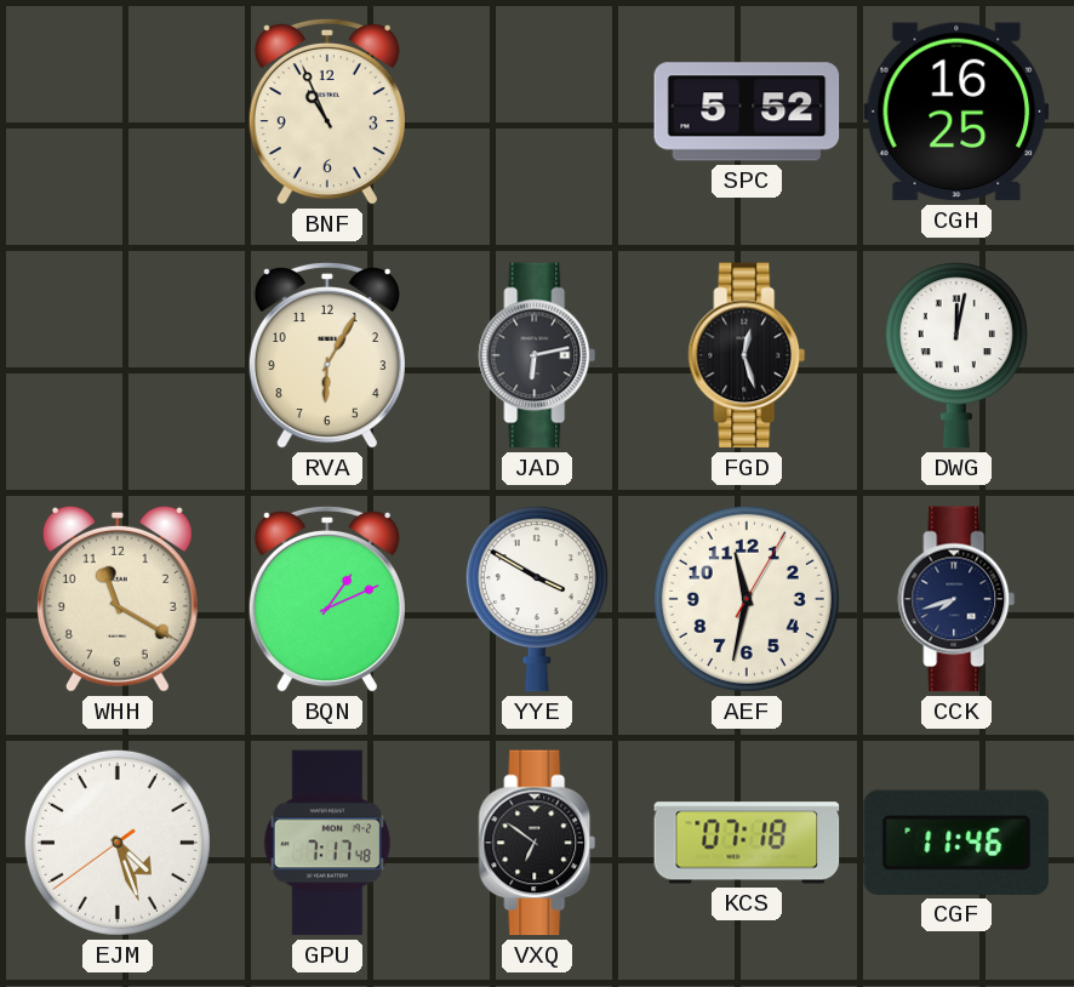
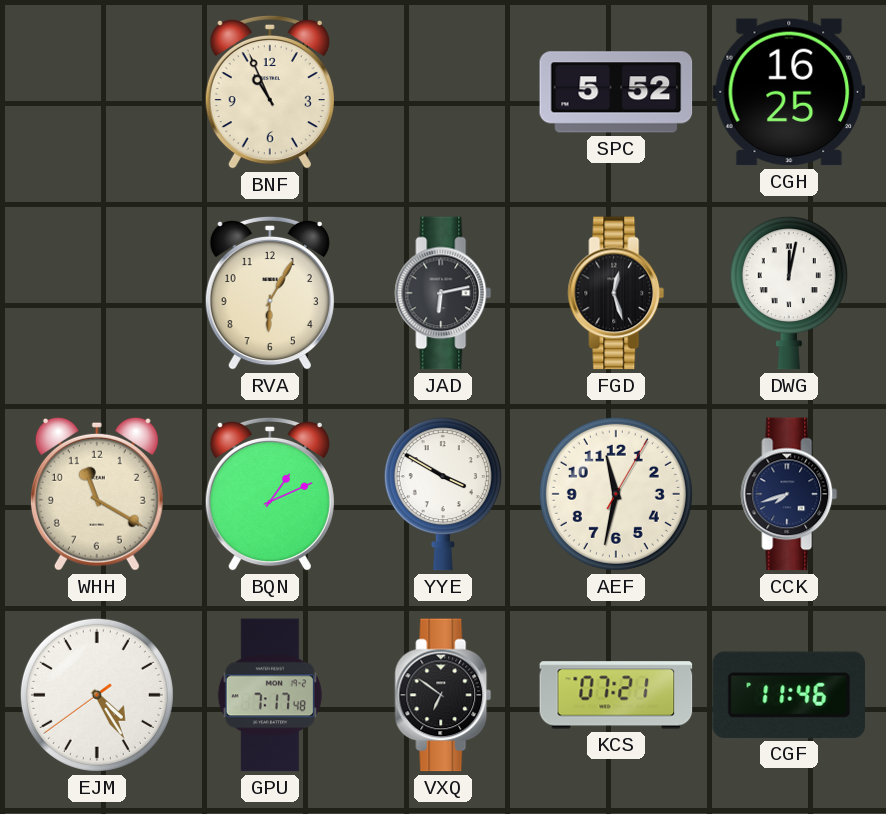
EJM: 4:26 -> 4:24
KCS: 07:18 -> 07:21
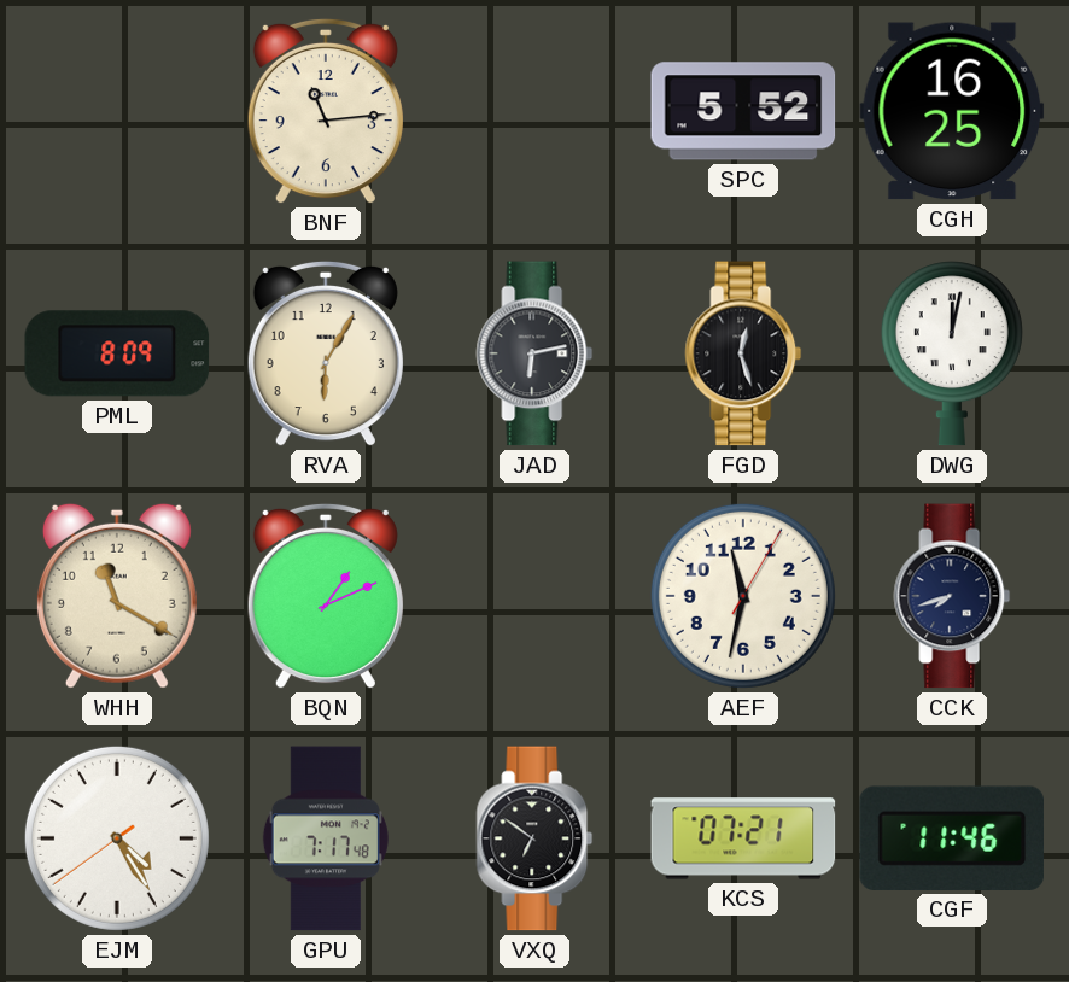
BNF: 10:56 -> 11:14
PML: none -> 8:09
YYE: 3:50 -> none
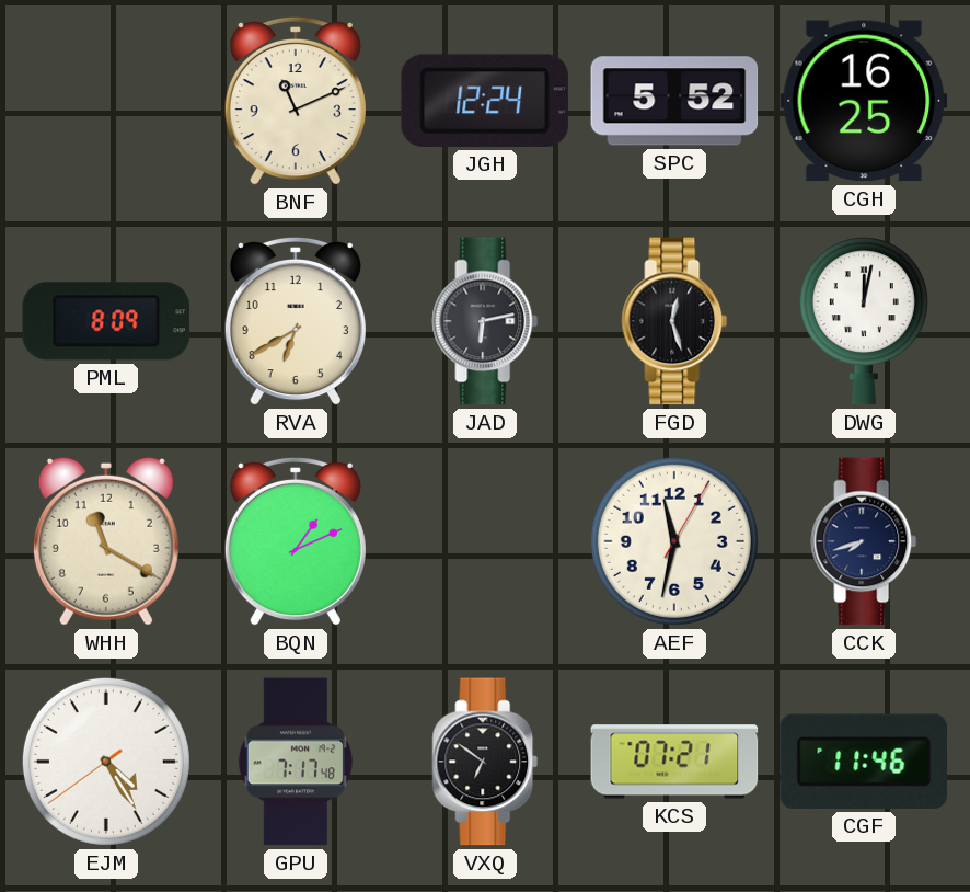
BNF: 11:14 -> 11:11
JGH: none -> 12:24
RVA: 6:05 -> 6:40
